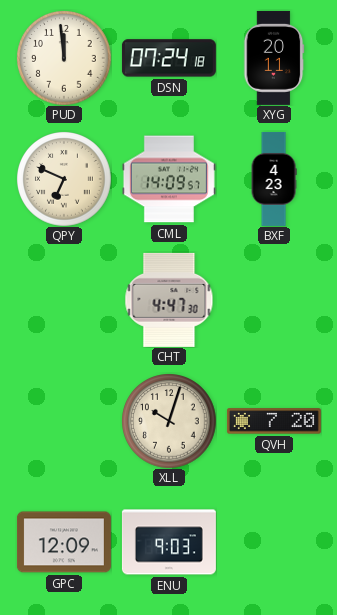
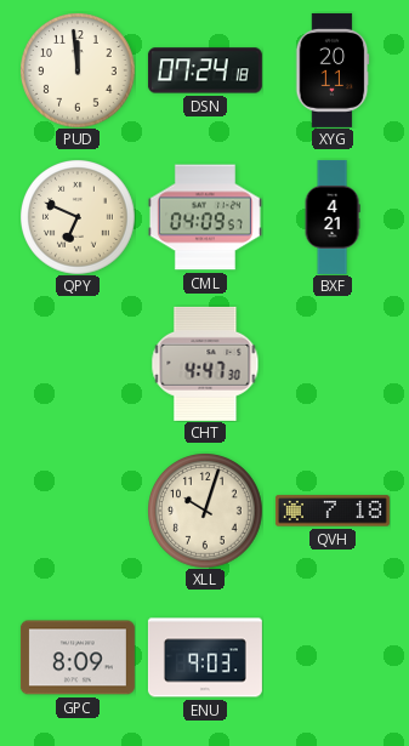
CML: 14:09 -> 04:09
BXF: 4:23 -> 4:21
QVH: 7:20 -> 7:18
GPC: 12:09 -> 8:09
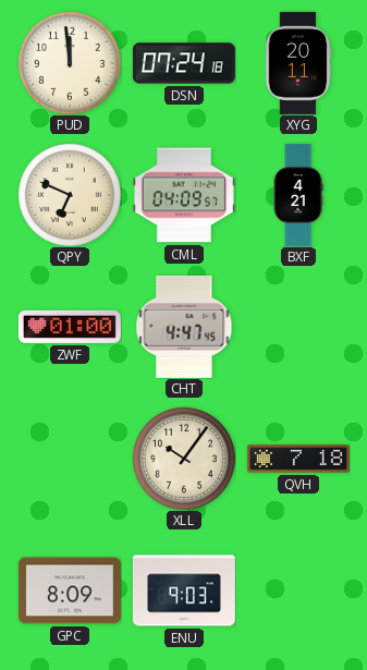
ZWF: none -> 01:00
CHT: 4:47:30 -> 4:47:45
XLL: 10:03 -> 10:06
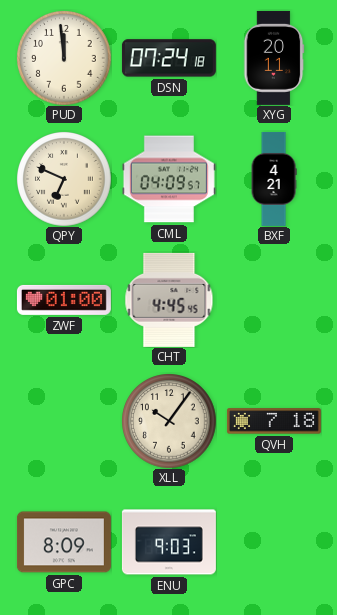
CHT: 4:47 -> 4:45
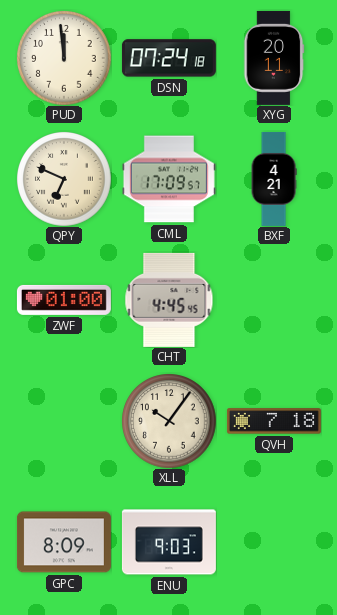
CML: 04:09 -> 17:09
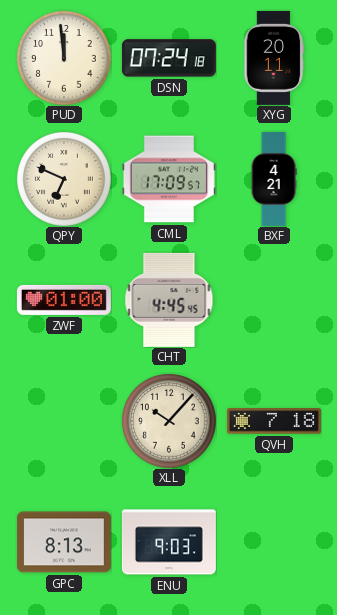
XLL: 10:06 -> 10:07
GPC: 8:09 -> 8:13
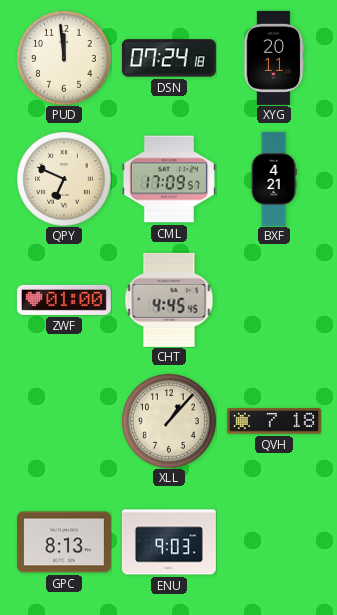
XLL: 10:07 -> 1:07
